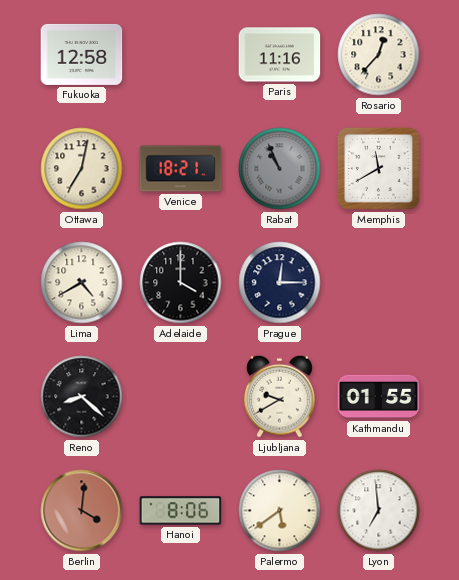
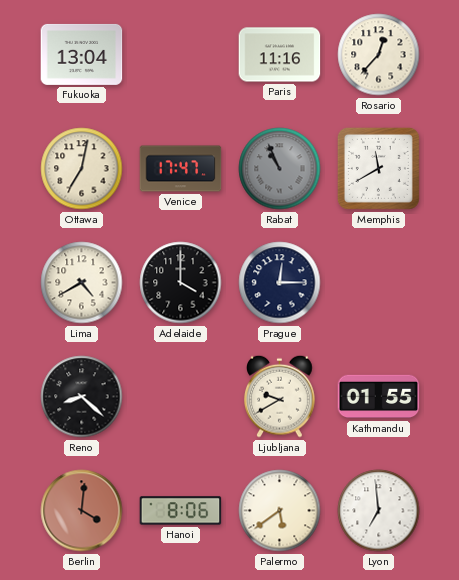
Fukuoka: 12:58 -> 13:04
Venice: 18:21 -> 17:47
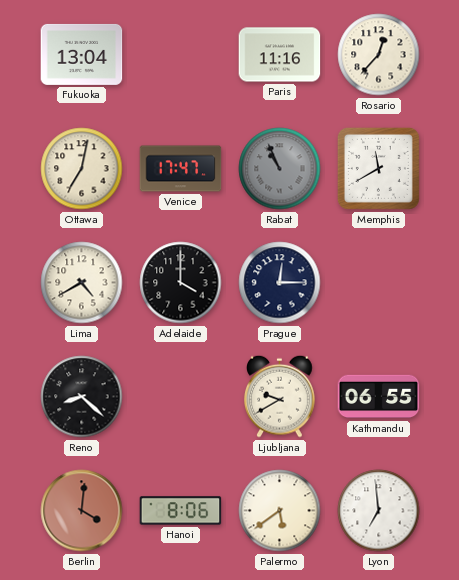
Kathmandu: 01:55 -> 06:55
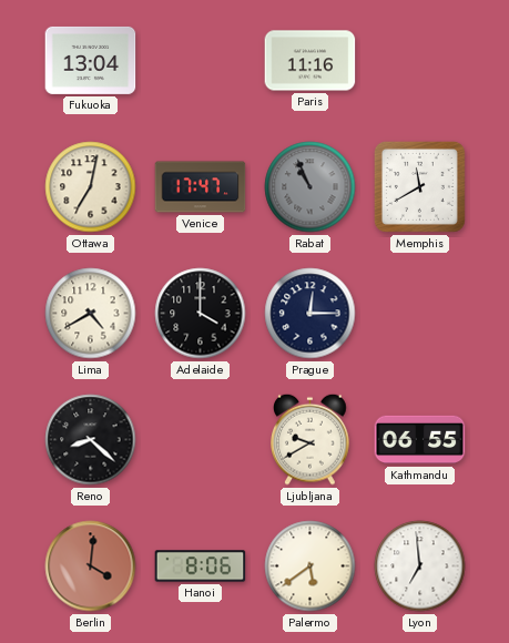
Rosario: 12:37 -> none
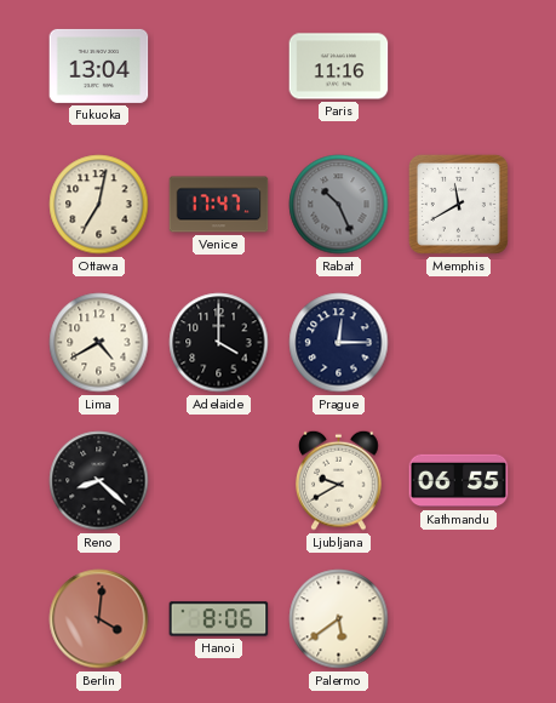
Rabat: 10:56 -> 10:26
Lyon: 6:59 -> none
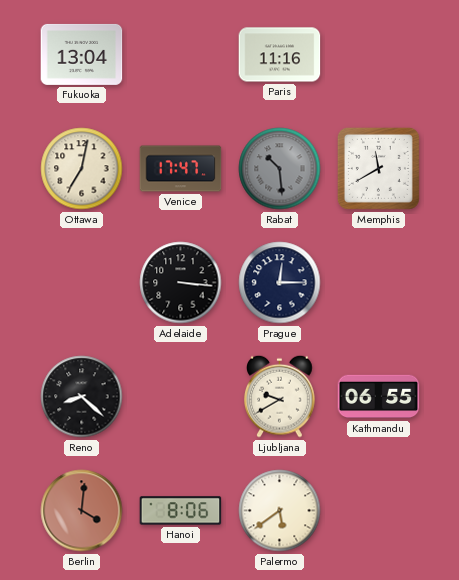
Rabat: 10:26 -> 10:29
Lima: 4:40 -> none
Adelaide: 4:00 -> 3:16
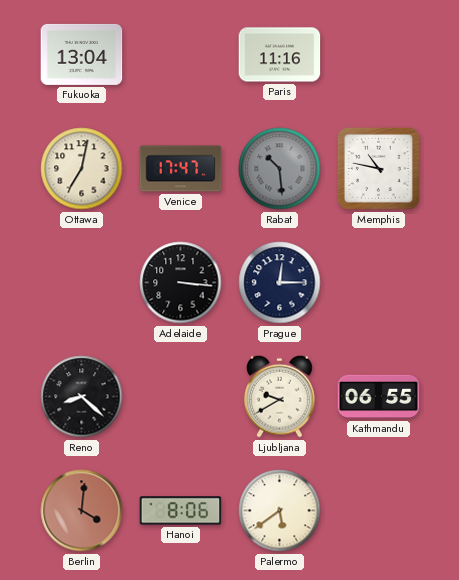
Memphis: 11:40 -> 10:47
